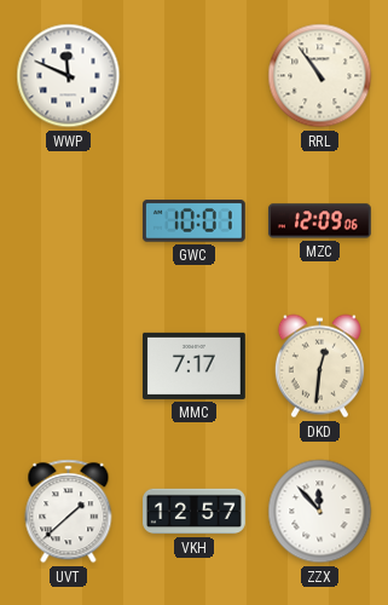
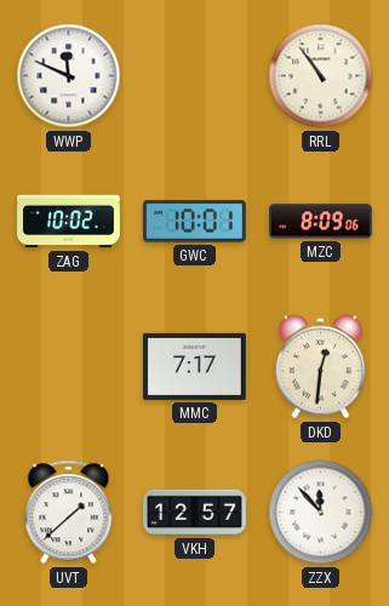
ZAG: none -> 10:02
MZC: 12:09 -> 8:09
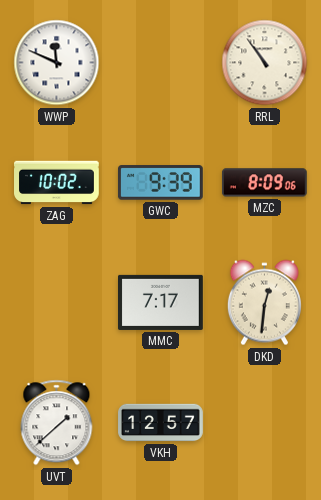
GWC: 10:01 -> 9:39
ZZX: 11:53 -> none
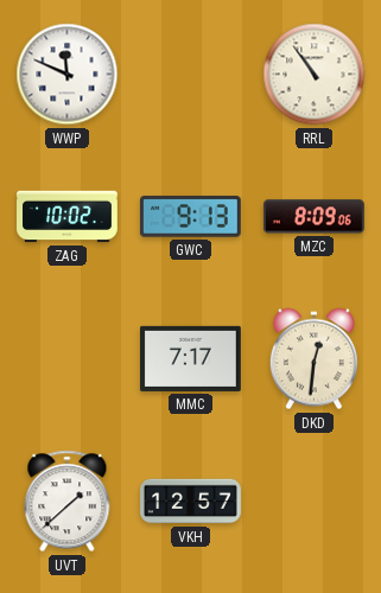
GWC: 9:39 -> 9:13
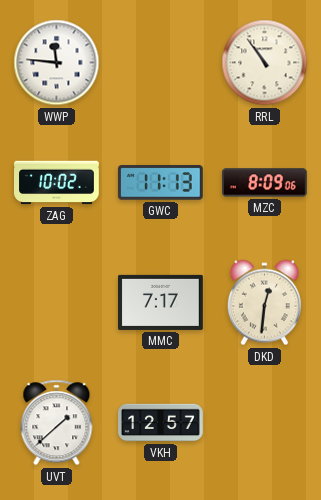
WWP: 11:49 -> 11:46
GWC: 9:13 -> 11:13
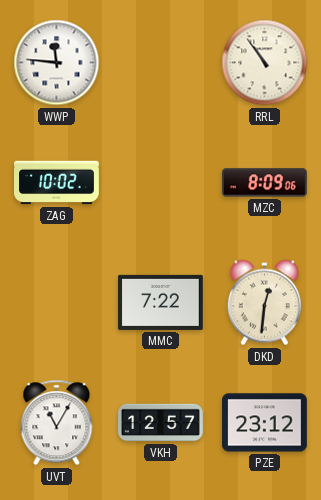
GWC: 11:13 -> none
MMC: 7:17 -> 7:22
UVT: 1:38 -> 11:05
PZE: none -> 23:12
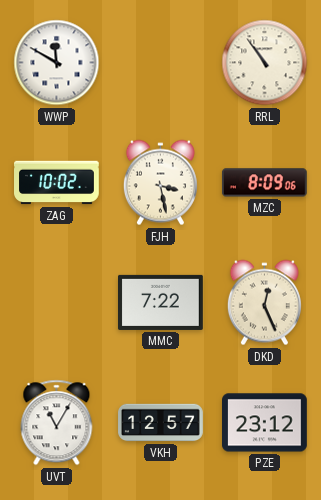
WWP: 11:46 -> 11:50
FJH: none -> 3:28
DKD: 12:31 -> 12:26
